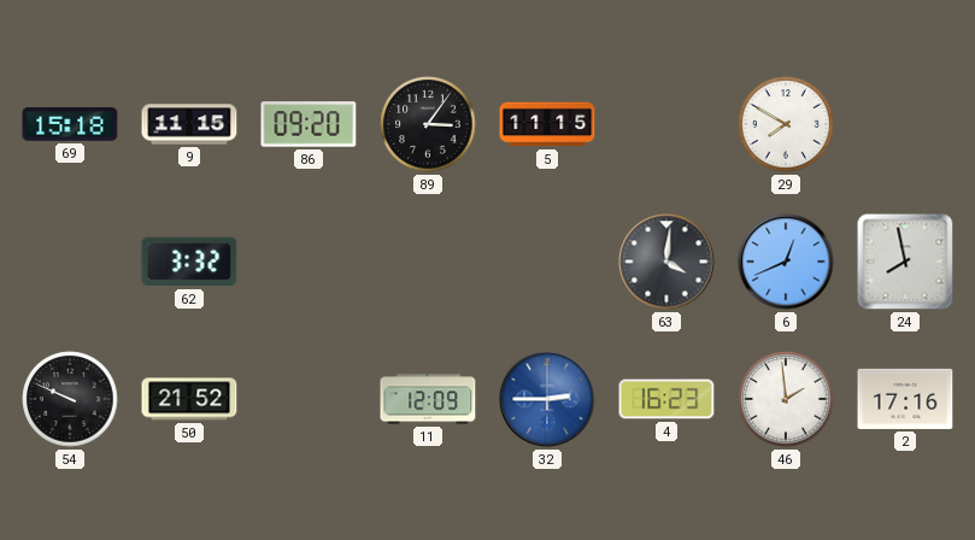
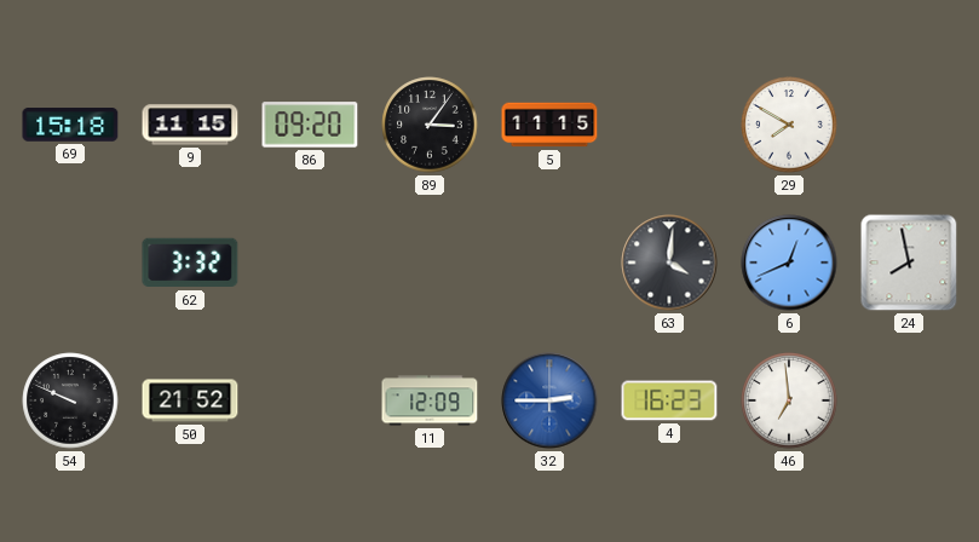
46: 1:59 -> 6:59
2: 17:16 -> none
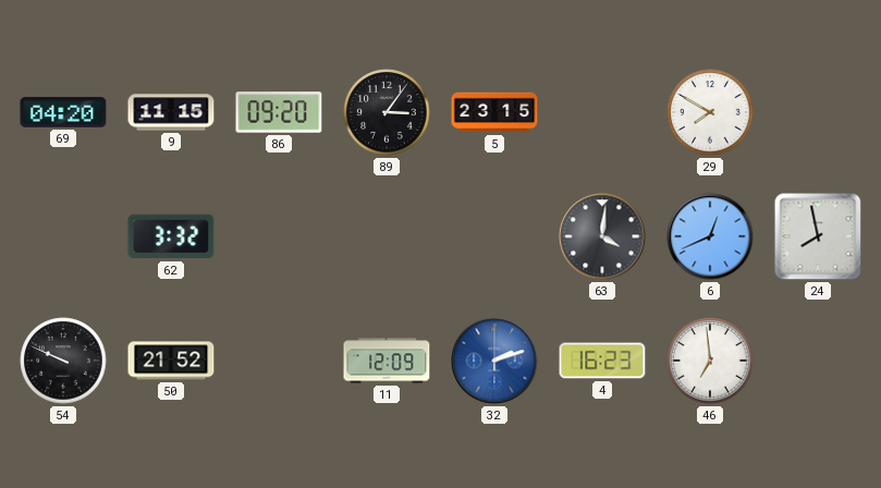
69: 15:18 -> 04:20
5: 11:15 -> 23:15
32: 2:45 -> 2:12
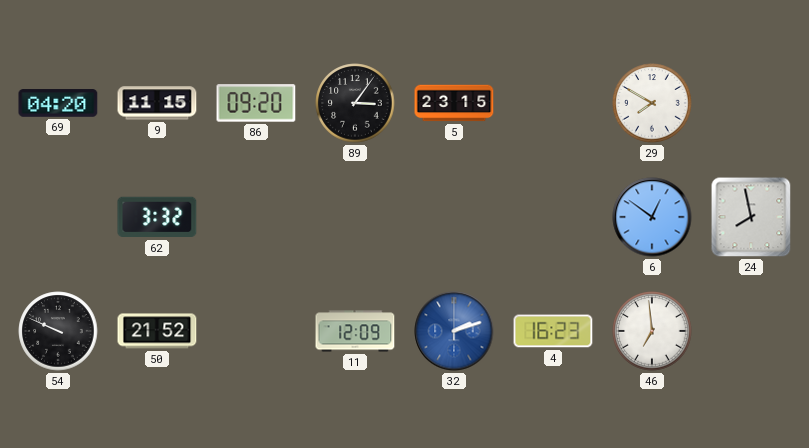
63: 4:01 -> none
6: 12:41 -> 12:51
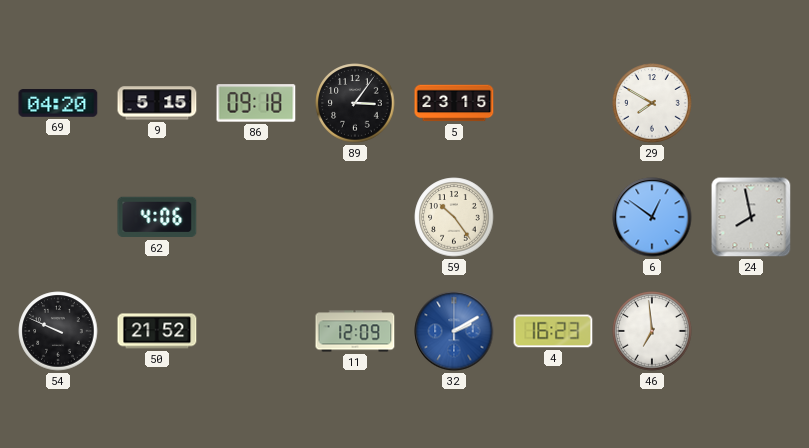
9: 11:15 -> 5:15
86: 09:20 -> 09:18
62: 3:32 -> 4:06
59: none -> 10:24
32: 2:12 -> 2:10
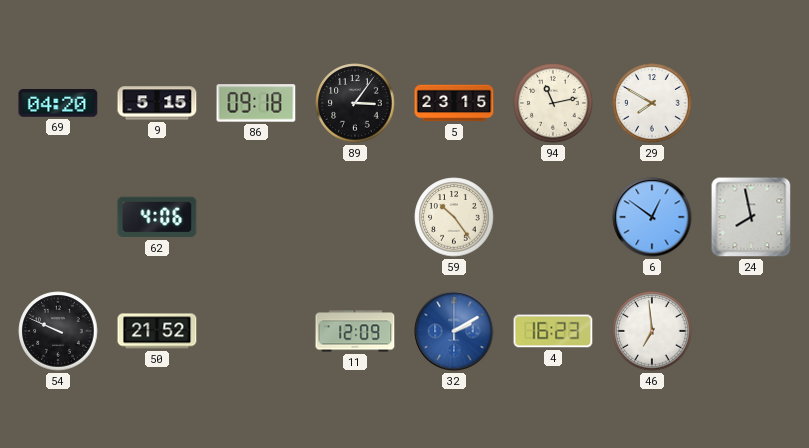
94: none -> 11:13
